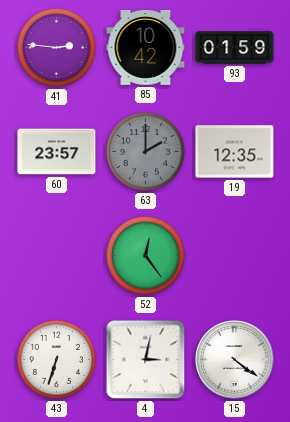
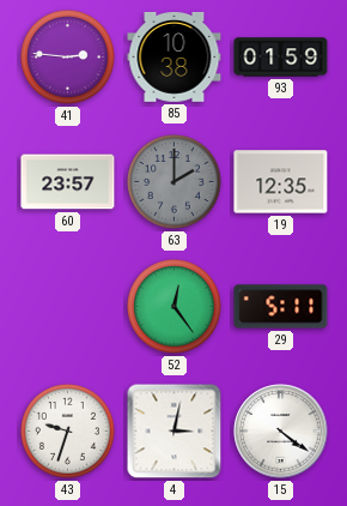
85: 10:42 -> 10:38
29: none -> 5:11
43: 6:33 -> 9:33
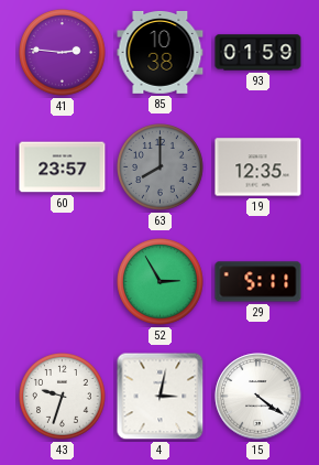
63: 2:00 -> 8:00
52: 12:24 -> 2:55
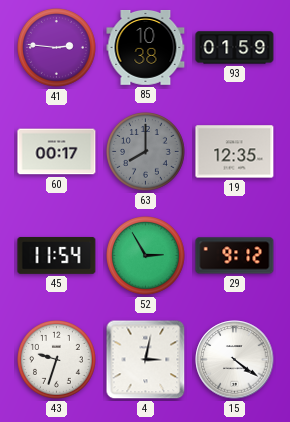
60: 23:57 -> 00:17
45: none -> 11:54
29: 5:11 -> 9:12
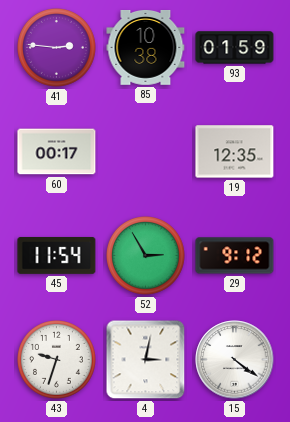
63: 8:00 -> none
